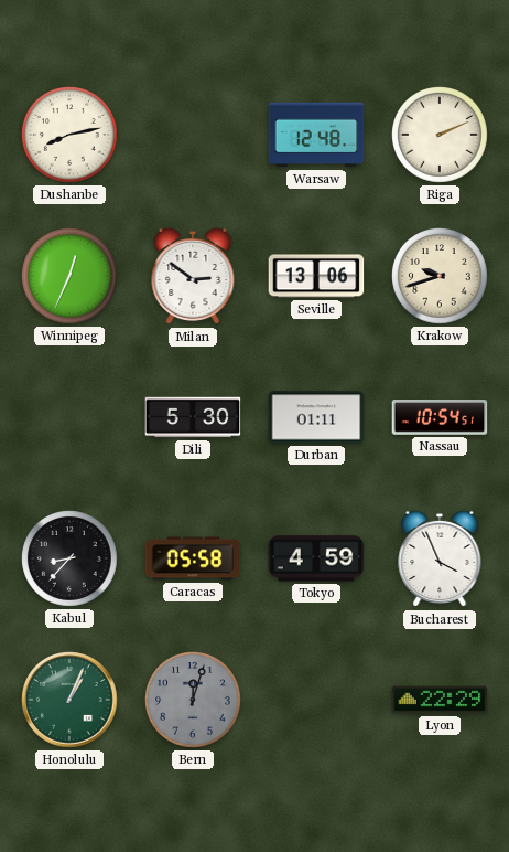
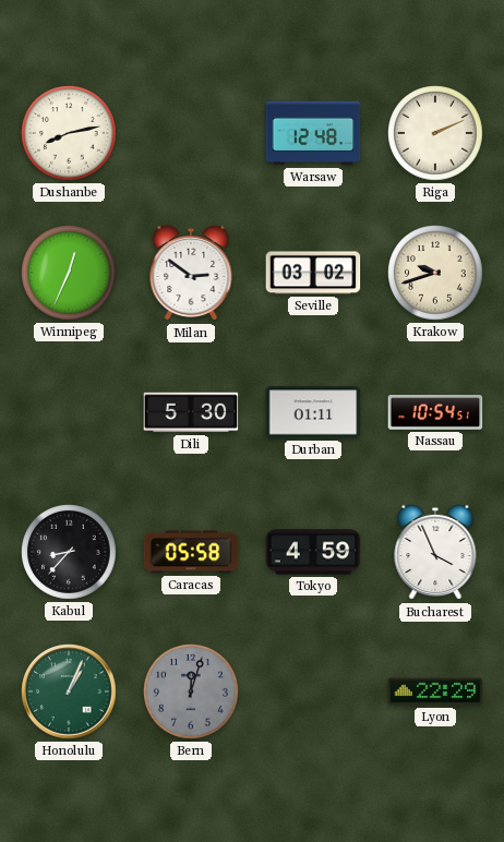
Seville: 13:06 -> 03:02
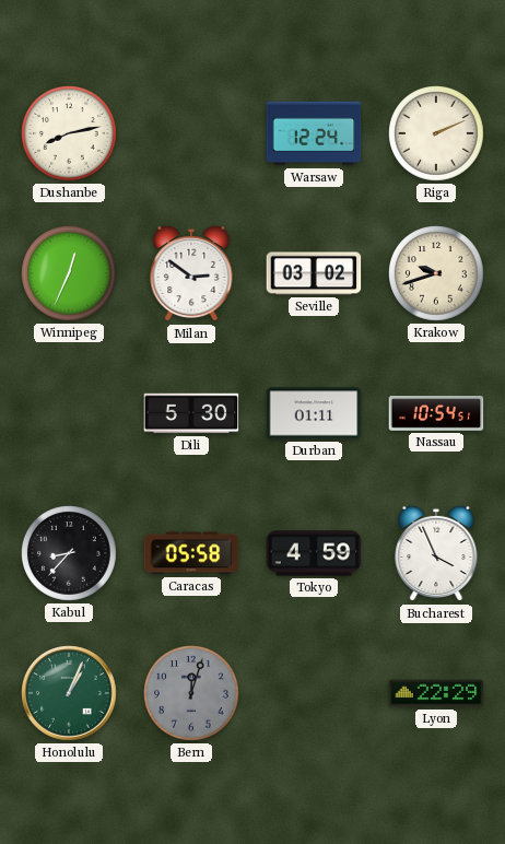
Warsaw: 12:48 -> 12:24
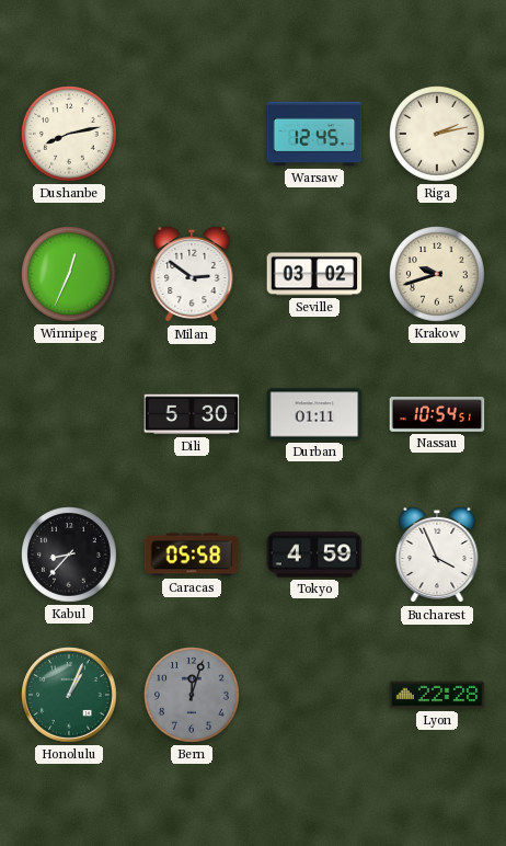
Warsaw: 12:24 -> 12:45
Riga: 2:11 -> 2:13
Lyon: 22:29 -> 22:28
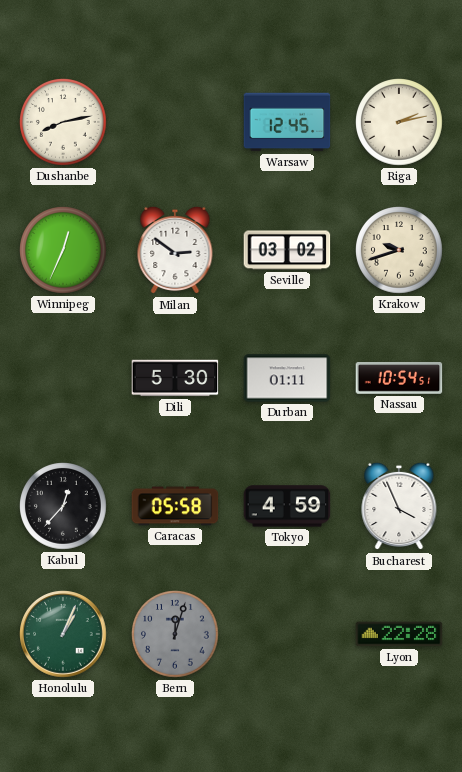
Kabul: 8:37 -> 12:37
